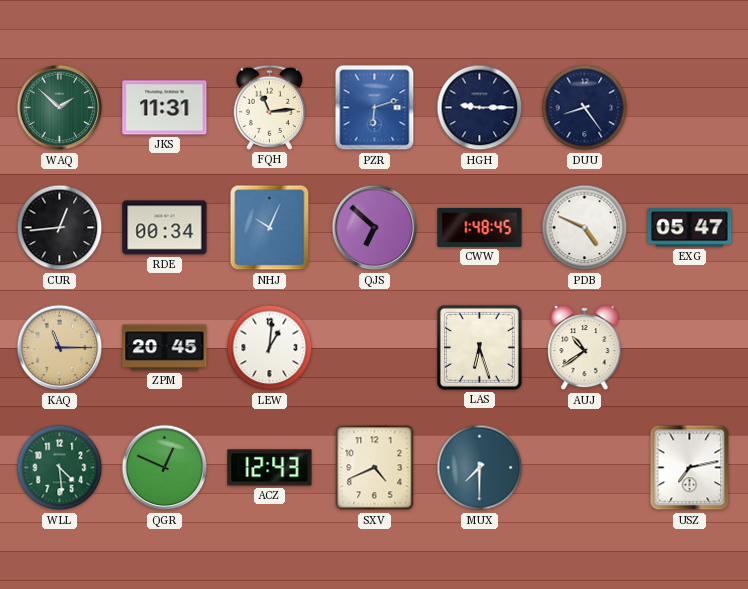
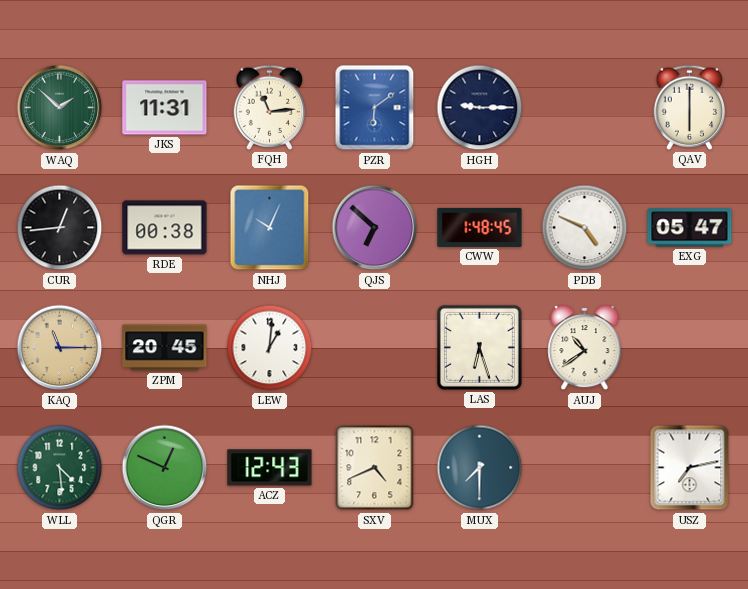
PZR: 6:12 -> 6:09
DUU: 8:24 -> none
QAV: none -> 6:00
RDE: 00:34 -> 00:38
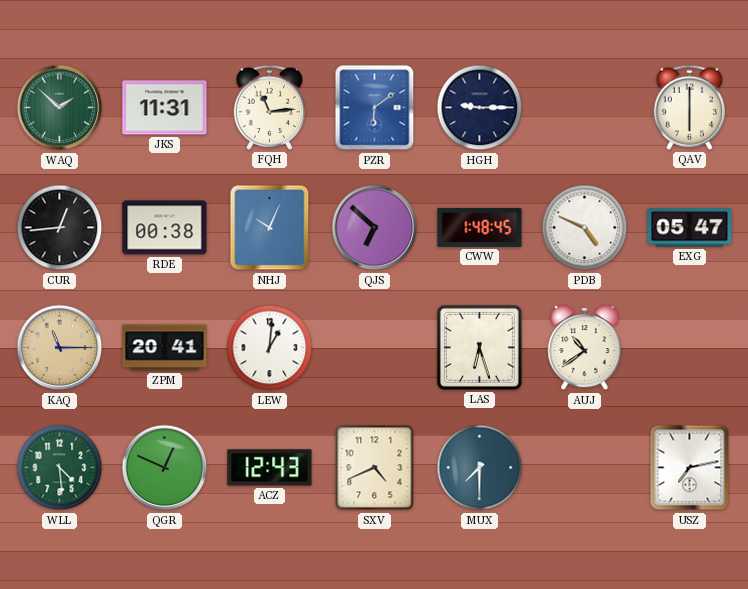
ZPM: 20:45 -> 20:41
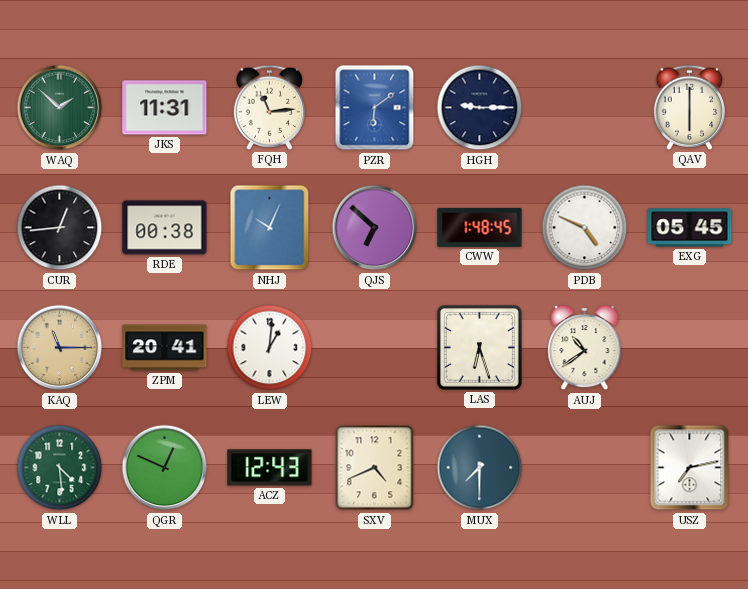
EXG: 05:47 -> 05:45
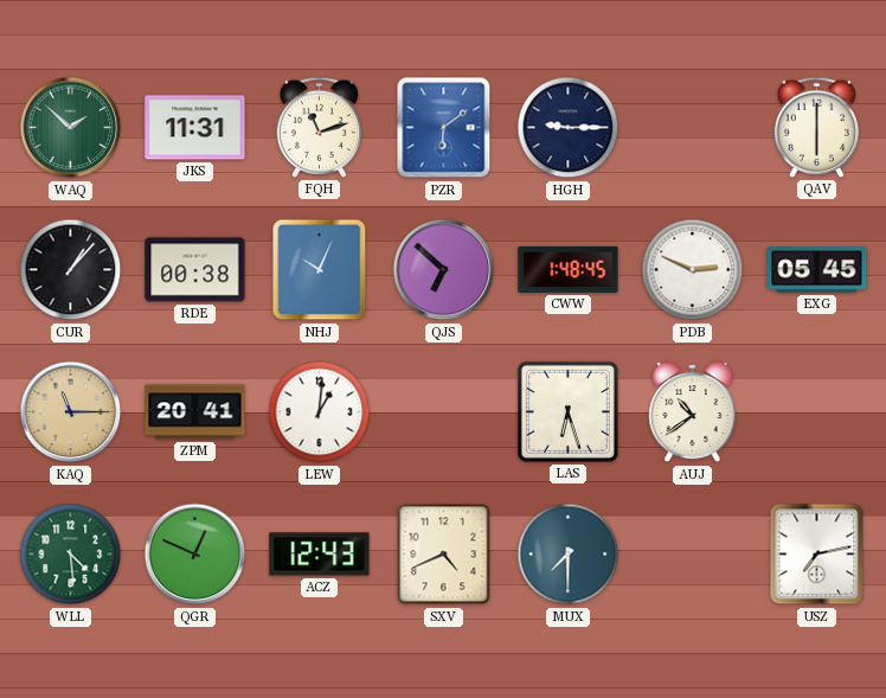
FQH: 11:14 -> 11:12
CUR: 12:44 -> 1:07
PDB: 4:49 -> 2:49
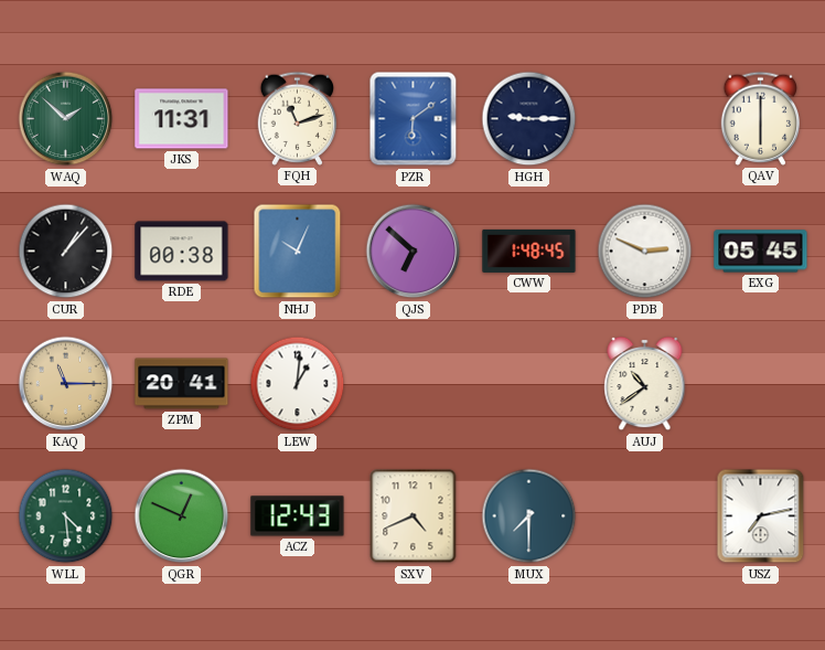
LAS: 6:27 -> none
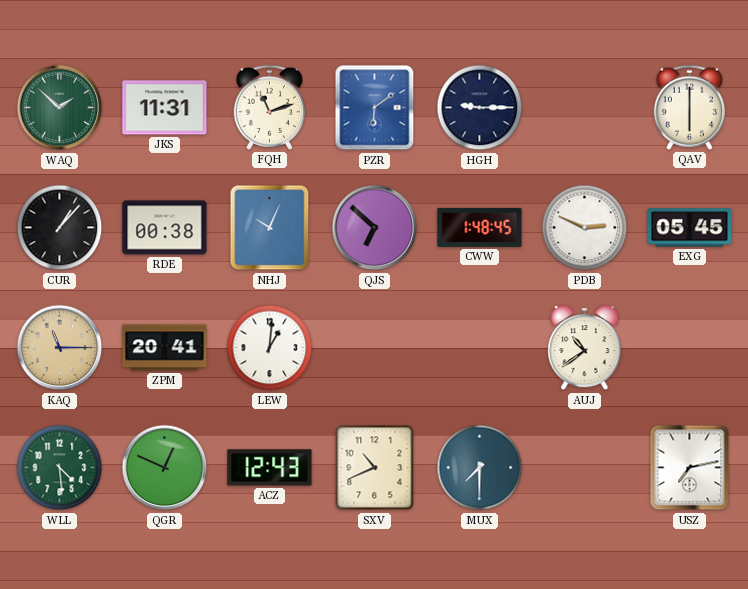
SXV: 4:41 -> 10:41
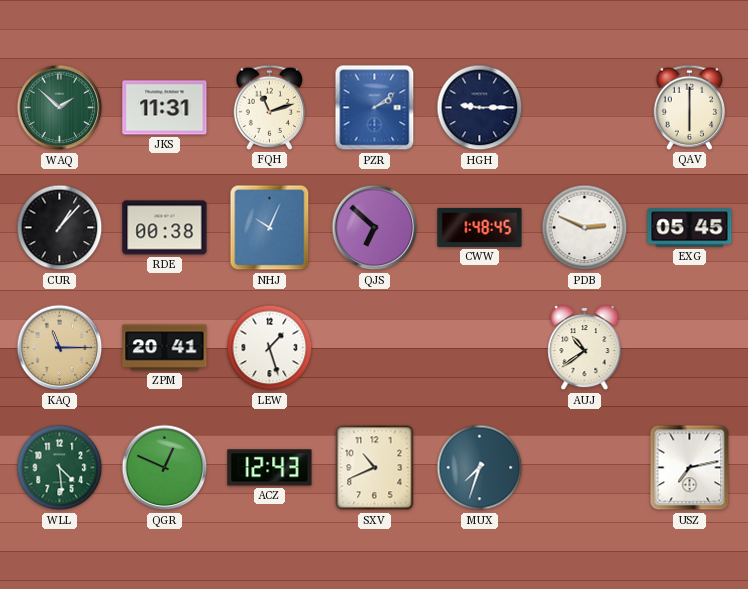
PZR: 6:09 -> 2:09
LEW: 1:01 -> 1:27
MUX: 7:30 -> 7:33
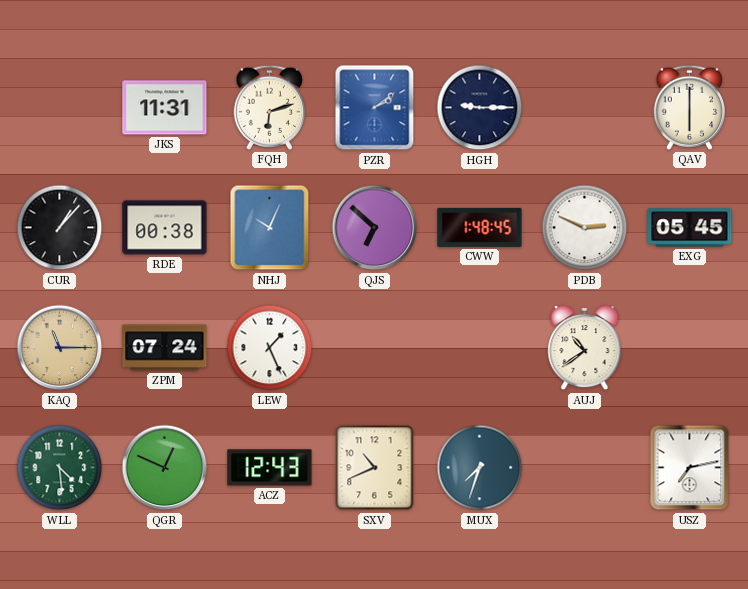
WAQ: 1:52 -> none
FQH: 11:12 -> 6:12
ZPM: 20:41 -> 07:24
LEW: 1:27 -> 1:26
